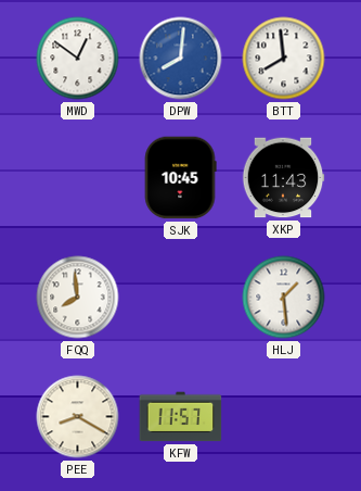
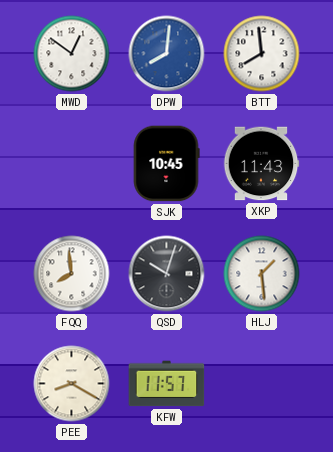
QSD: none -> 10:03
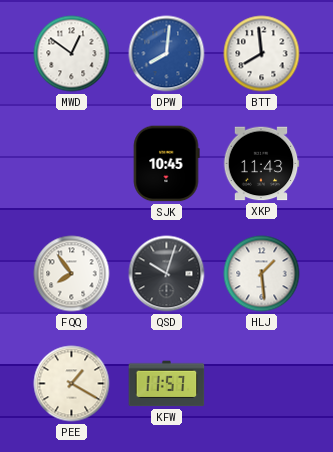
FQQ: 7:59 -> 7:54
PEE: 8:20 -> 1:20
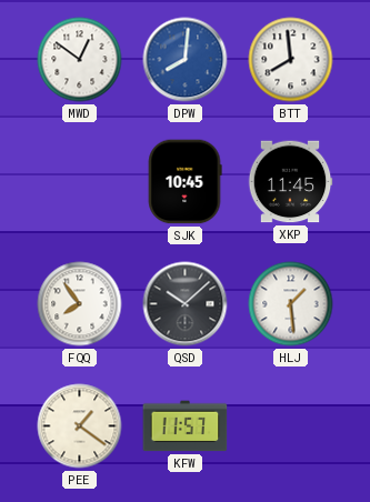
XKP: 11:43 -> 11:45
QSD: 10:03 -> 10:08
PEE: 1:20 -> 1:21
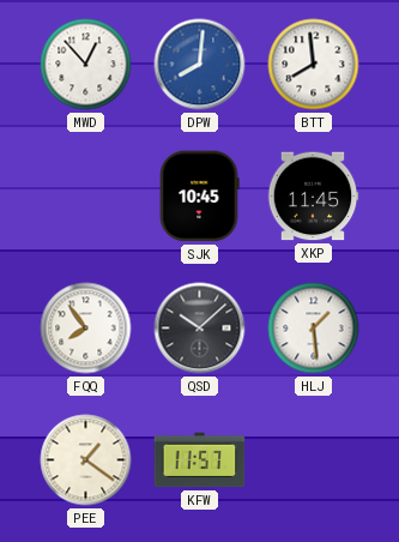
MWD: 12:51 -> 12:53
